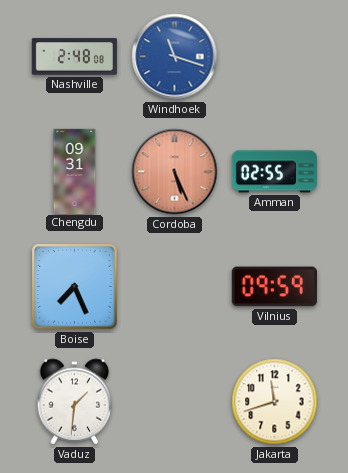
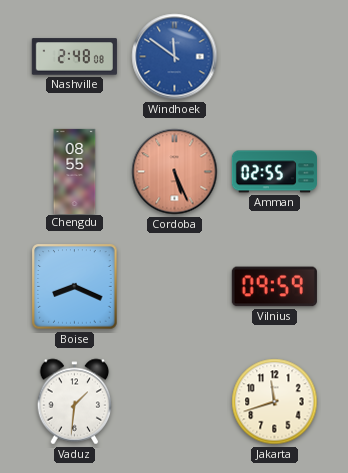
Windhoek: 11:18 -> 11:51
Chengdu: 09:31 -> 08:55
Boise: 7:26 -> 8:19
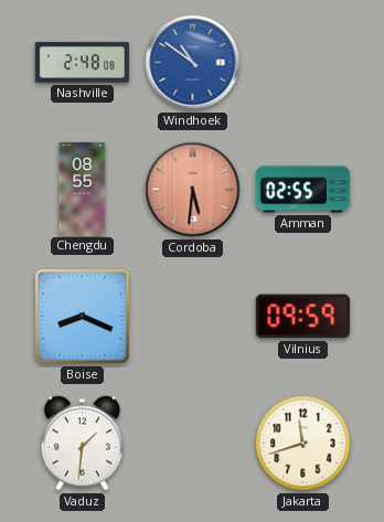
Windhoek: 11:51 -> 10:51
Cordoba: 5:26 -> 5:31
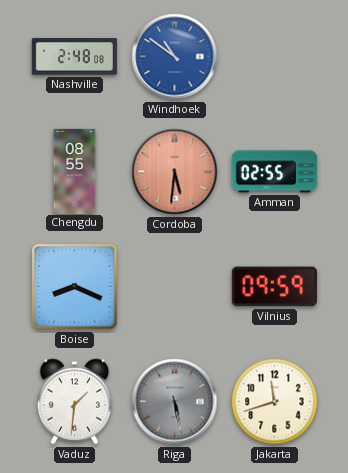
Riga: none -> 5:28
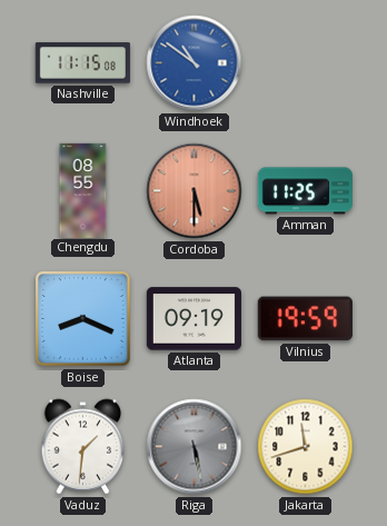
Nashville: 2:48 -> 11:15
Cordoba: 5:31 -> 5:30
Amman: 02:55 -> 11:25
Atlanta: none -> 09:19
Vilnius: 09:59 -> 19:59
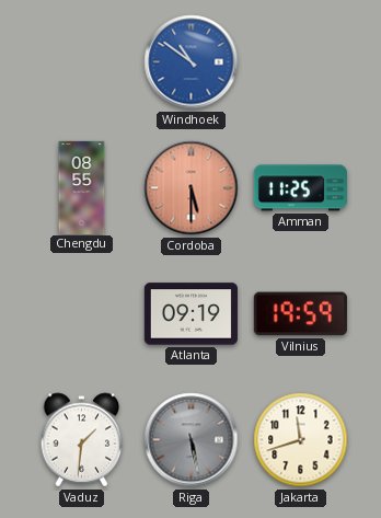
Nashville: 11:15 -> none
Boise: 8:19 -> none
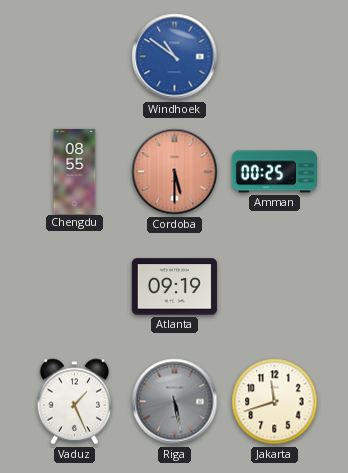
Amman: 11:25 -> 00:25
Vilnius: 19:59 -> none
Vaduz: 1:31 -> 1:26
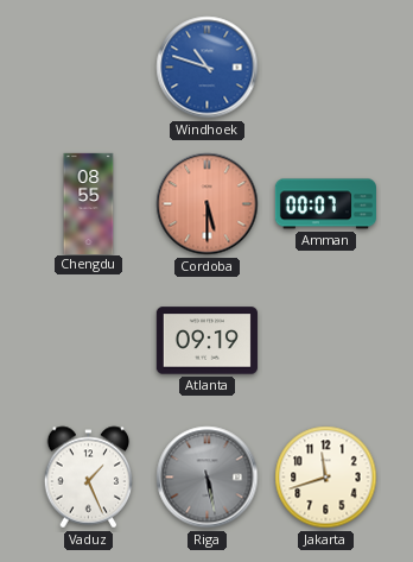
Windhoek: 10:51 -> 10:48
Amman: 00:25 -> 00:07
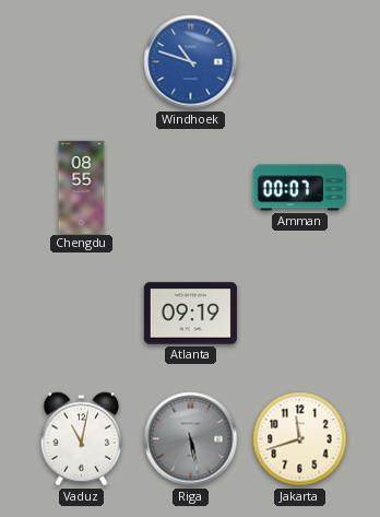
Cordoba: 5:30 -> none
Vaduz: 1:26 -> 11:02
